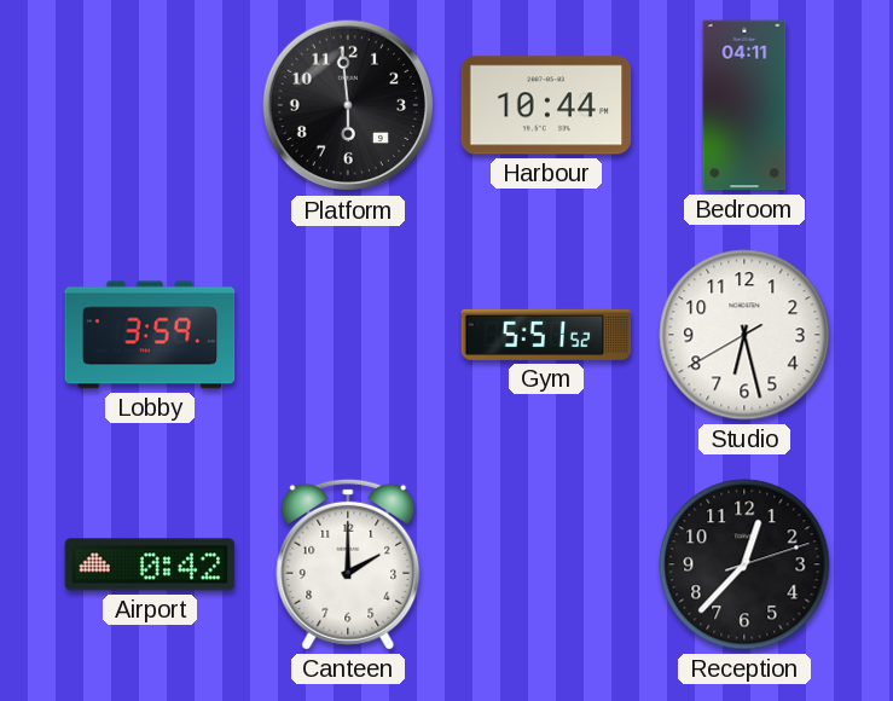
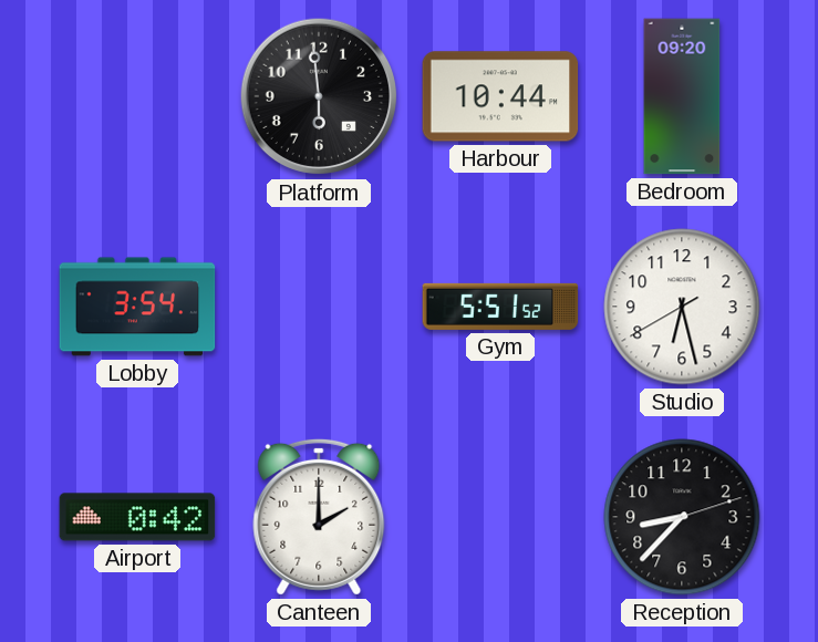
Bedroom: 04:11 -> 09:20
Lobby: 3:59 -> 3:54
Reception: 12:37 -> 8:37
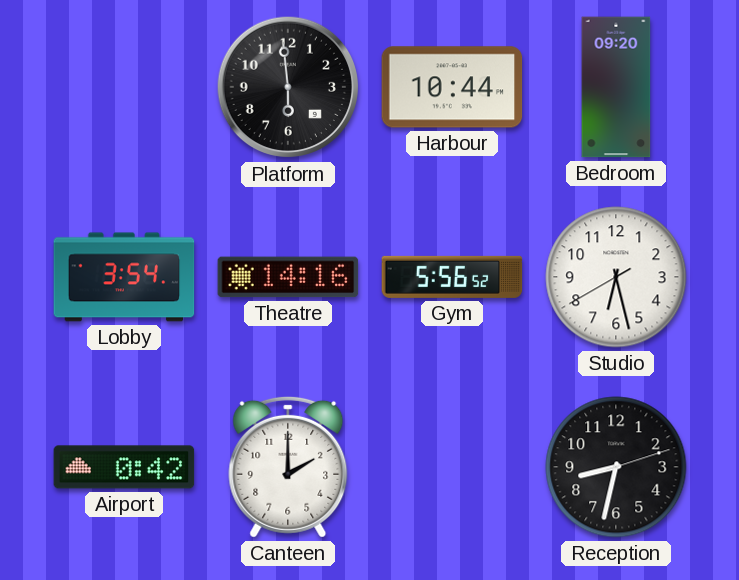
Theatre: none -> 14:16
Gym: 5:51 -> 5:56
Reception: 8:37 -> 8:32
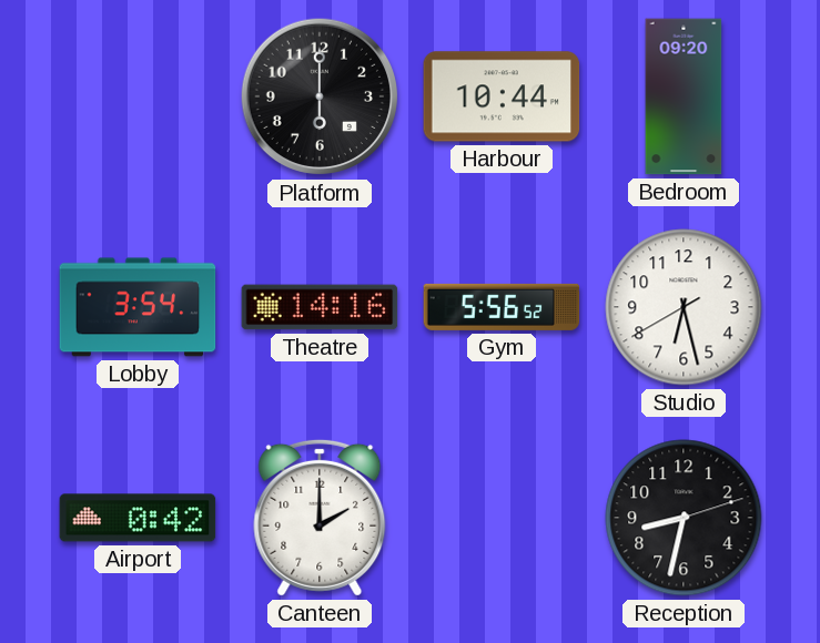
Platform: 5:59 -> 6:00
